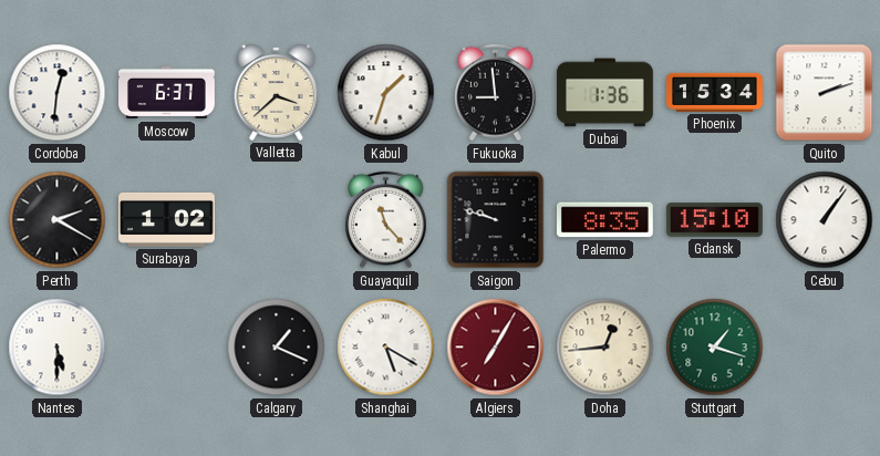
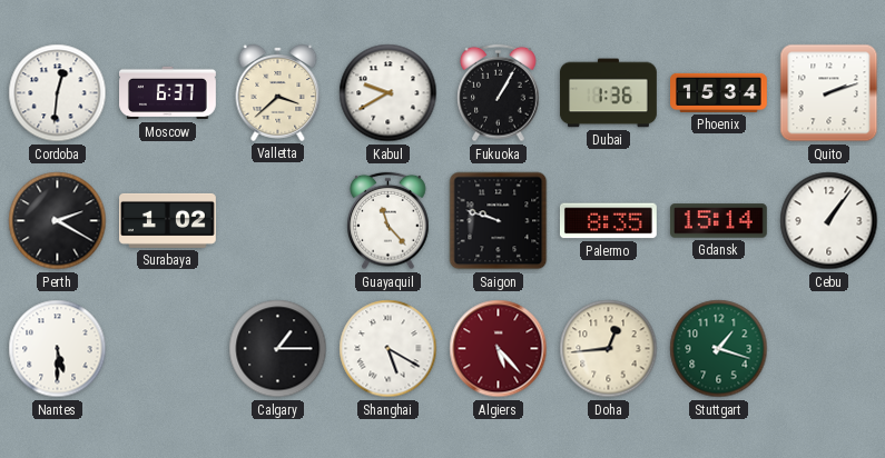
Kabul: 1:33 -> 9:40
Fukuoka: 8:59 -> 1:05
Gdansk: 15:10 -> 15:14
Calgary: 1:19 -> 1:15
Algiers: 7:05 -> 5:23
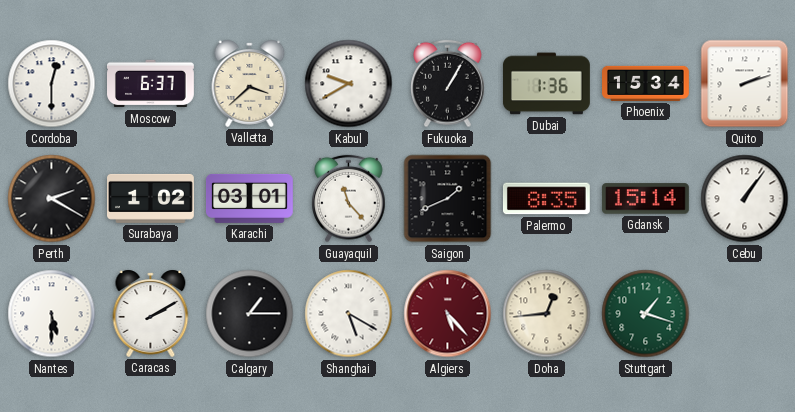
Cordoba: 12:31 -> 12:30
Karachi: none -> 03:01
Saigon: 9:48 -> 1:41
Caracas: none -> 2:10
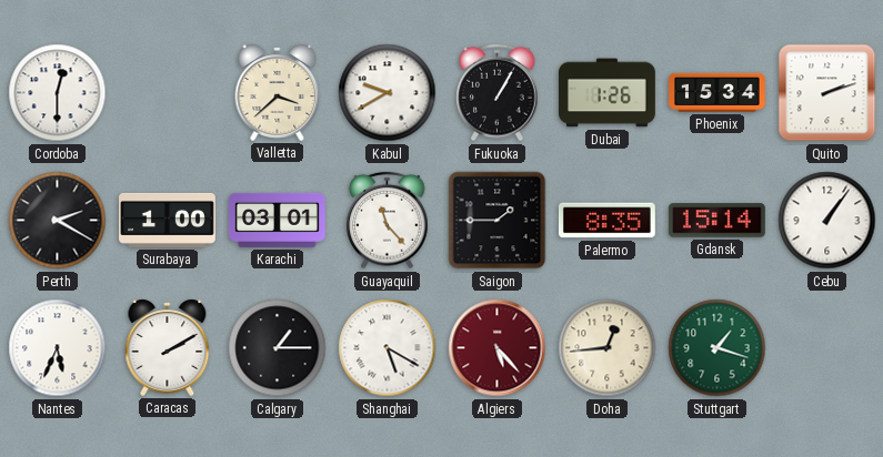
Moscow: 6:37 -> none
Dubai: 1:36 -> 1:26
Surabaya: 1:02 -> 1:00
Saigon: 1:41 -> 1:45
Nantes: 5:30 -> 5:34
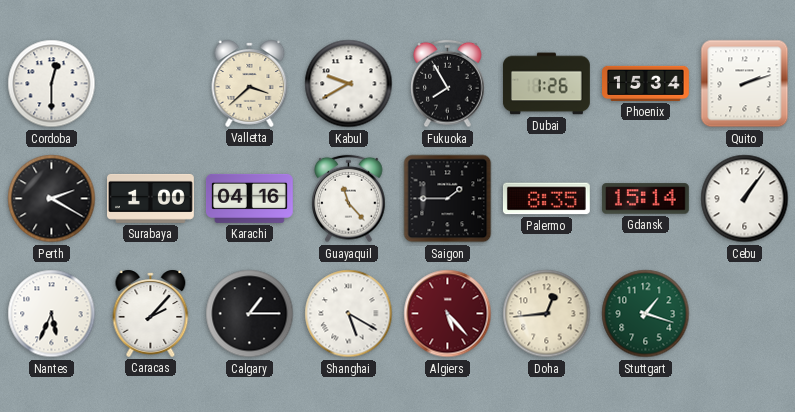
Fukuoka: 1:05 -> 7:55
Karachi: 03:01 -> 04:16
Caracas: 2:10 -> 2:07
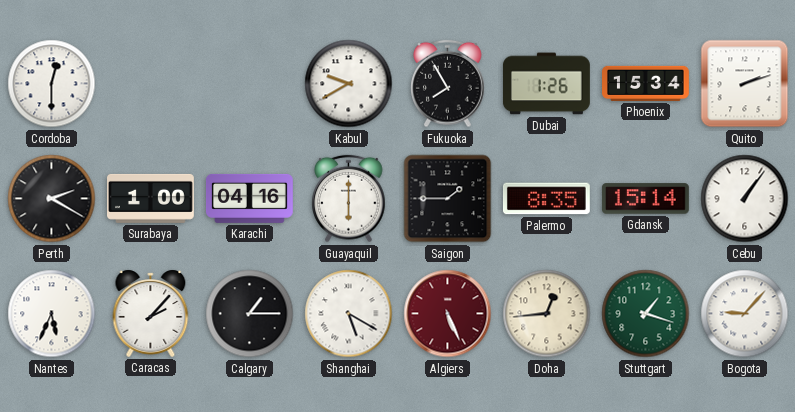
Valletta: 3:38 -> none
Guayaquil: 11:23 -> 6:00
Algiers: 5:23 -> 5:26
Bogota: none -> 9:07
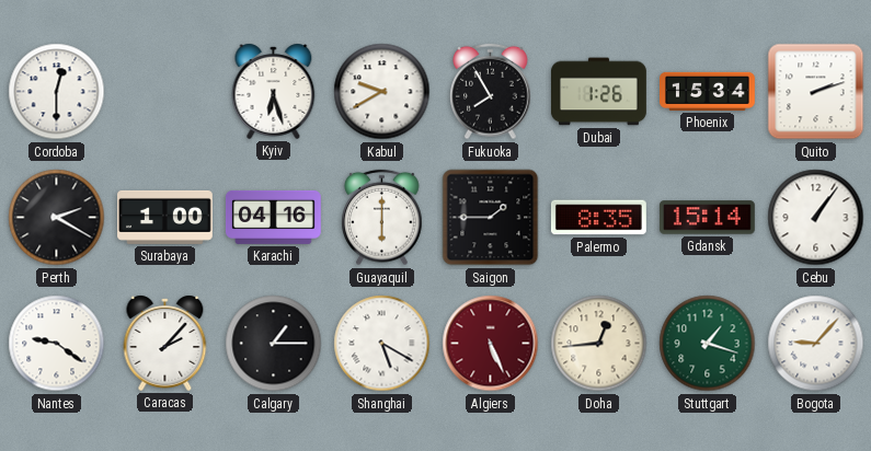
Kyiv: none -> 6:27
Nantes: 5:34 -> 9:21
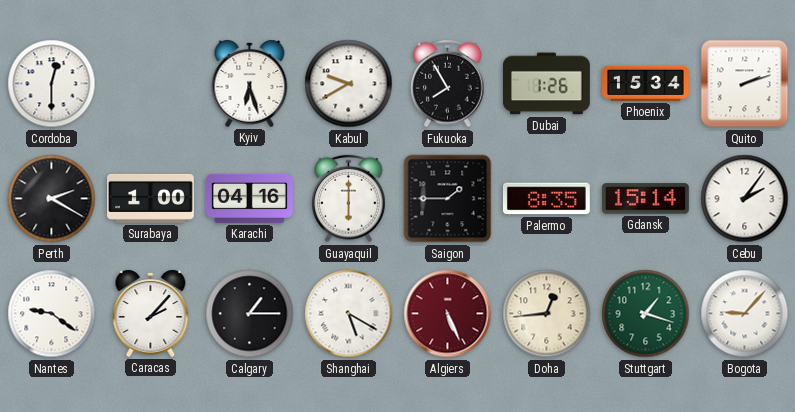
Cebu: 1:06 -> 2:06
